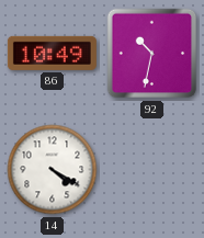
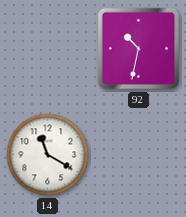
86: 10:49 -> none
14: 4:20 -> 11:20
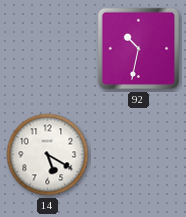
14: 11:20 -> 5:20
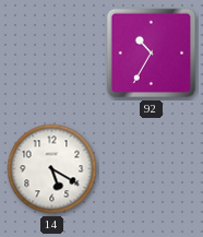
92: 10:32 -> 10:35
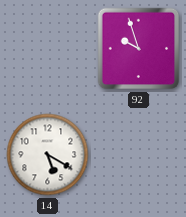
92: 10:35 -> 9:57
